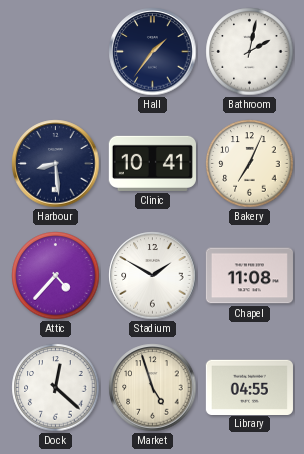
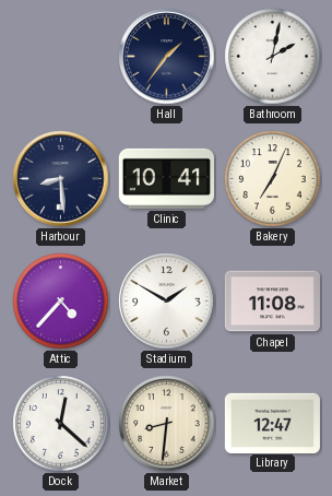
Market: 4:57 -> 8:31
Library: 04:55 -> 12:47
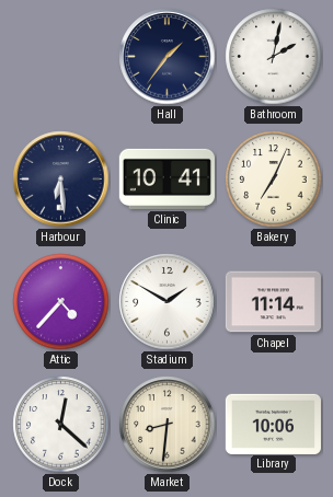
Harbour: 8:29 -> 6:29
Chapel: 11:08 -> 11:14
Library: 12:47 -> 10:06
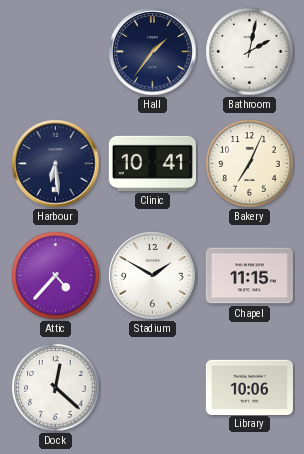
Chapel: 11:14 -> 11:15
Market: 8:31 -> none
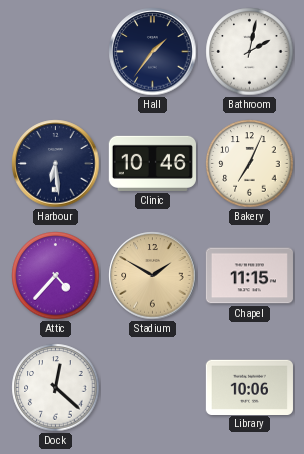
Clinic: 10:41 -> 10:46
Stadium dial: white -> champagne
